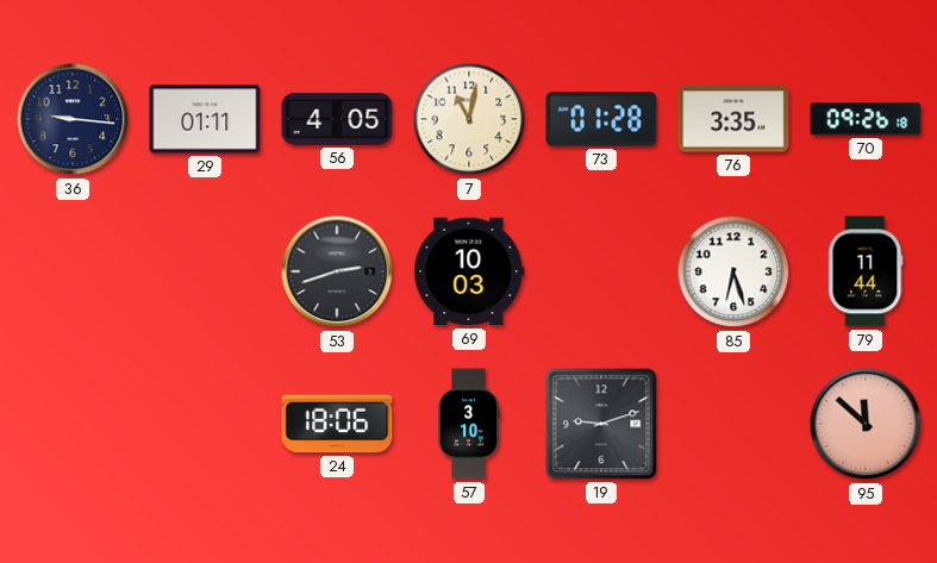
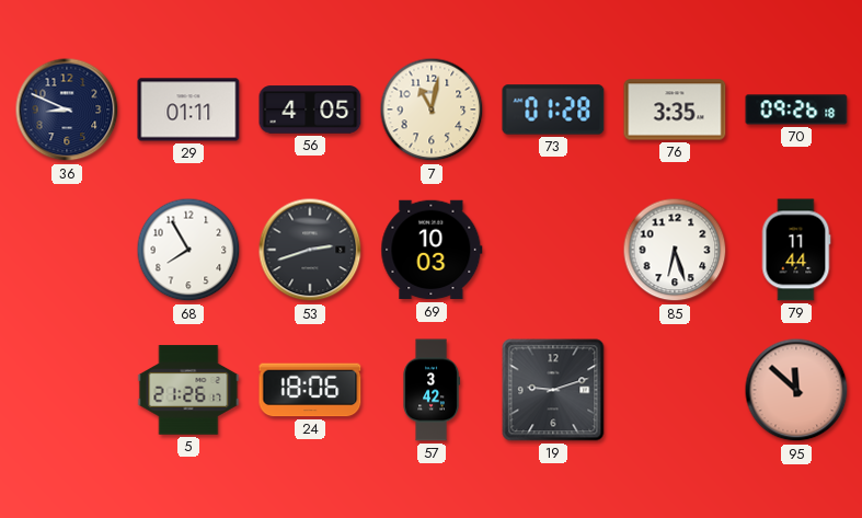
36: 9:16 -> 8:49
68: none -> 7:55
5: none -> 21:26
57: 3:10 -> 3:42
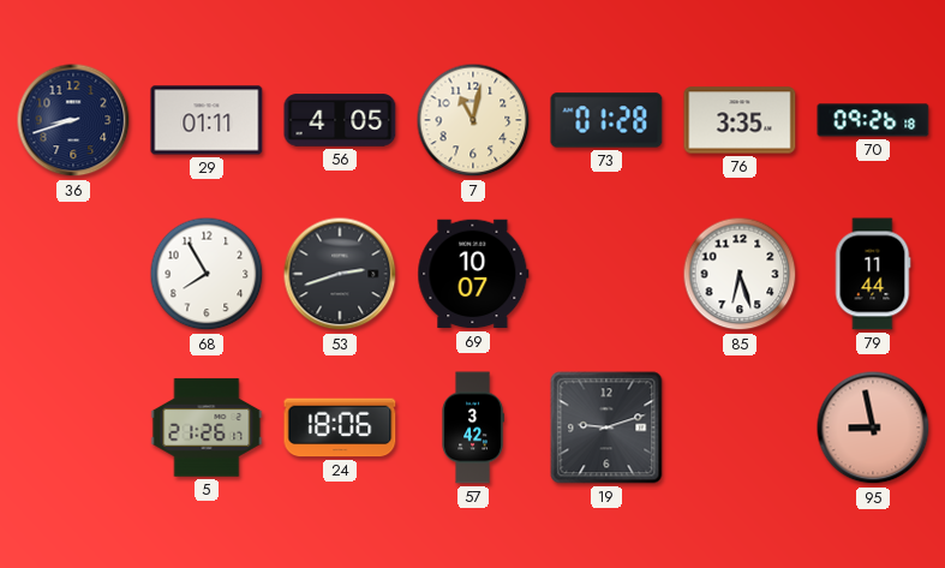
36: 8:49 -> 8:42
69: 10:03 -> 10:07
95: 11:52 -> 8:58
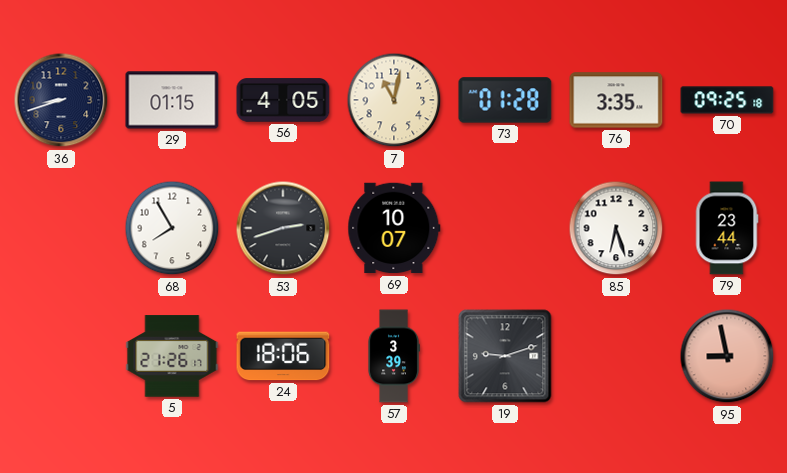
29: 01:11 -> 01:15
70: 09:26 -> 09:25
79: 11:44 -> 23:44
57: 3:42 -> 3:39
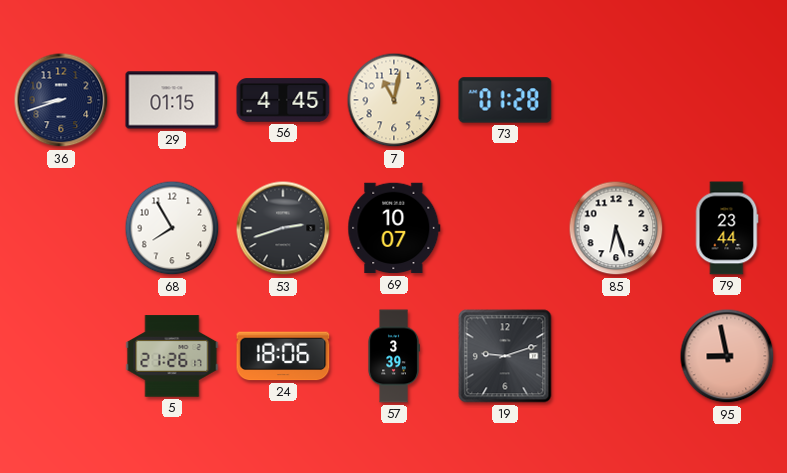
56: 4:05 -> 4:45
76: 3:35 -> none
70: 09:25 -> none
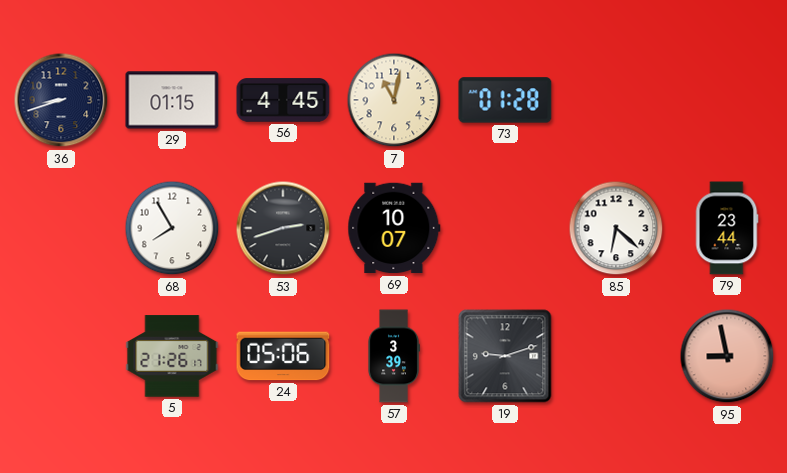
85: 6:27 -> 6:22
24: 18:06 -> 05:06
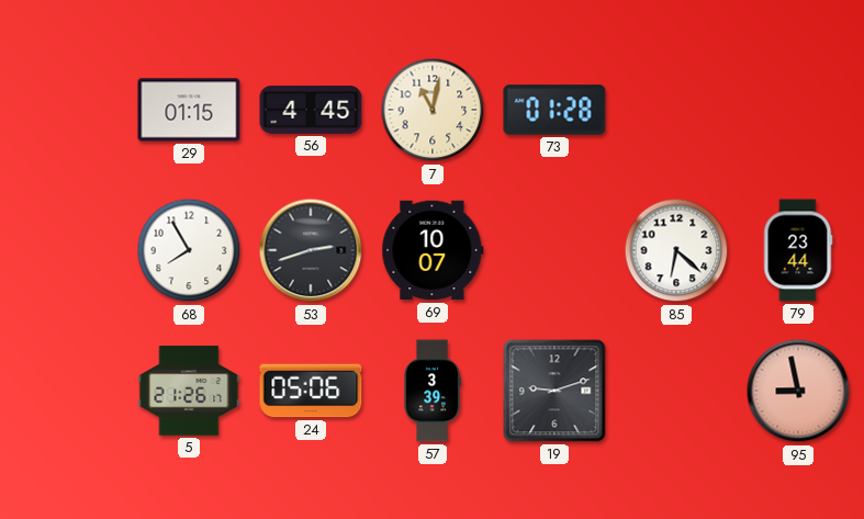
36: 8:42 -> none
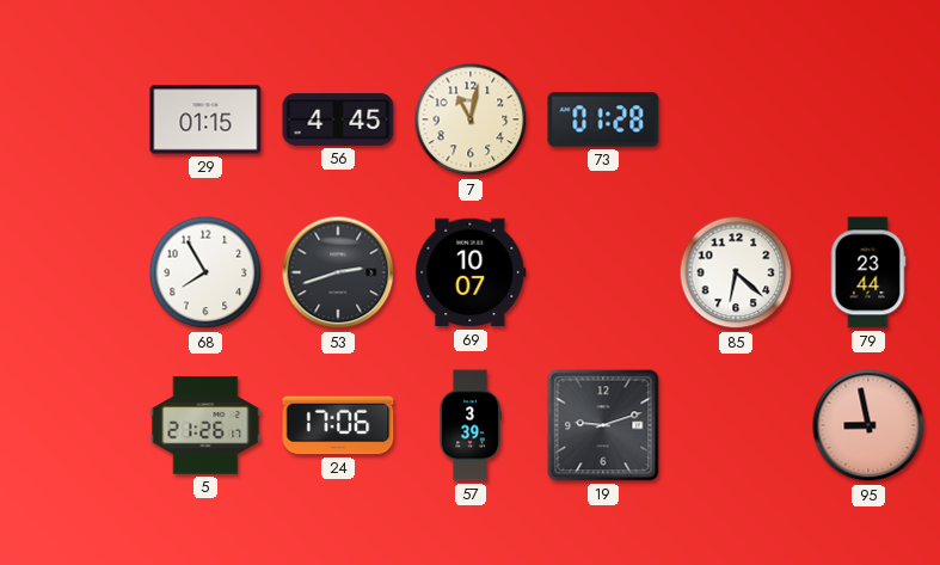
24: 05:06 -> 17:06
